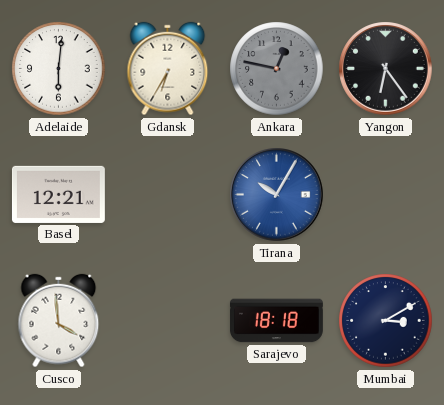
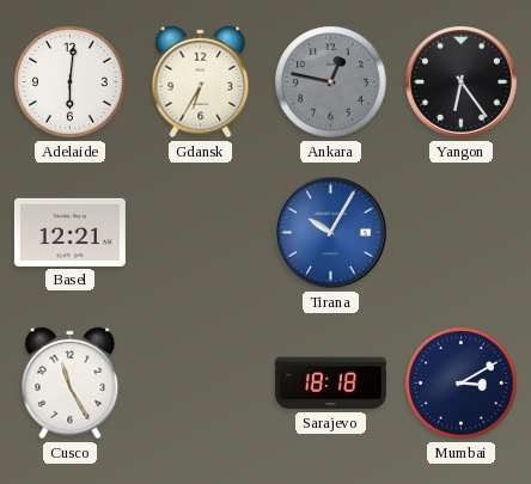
Cusco: 3:59 -> 11:25
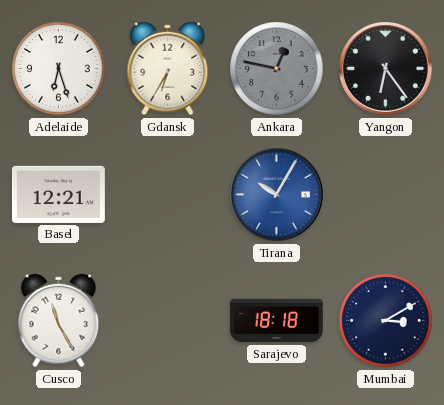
Adelaide: 6:01 -> 6:27
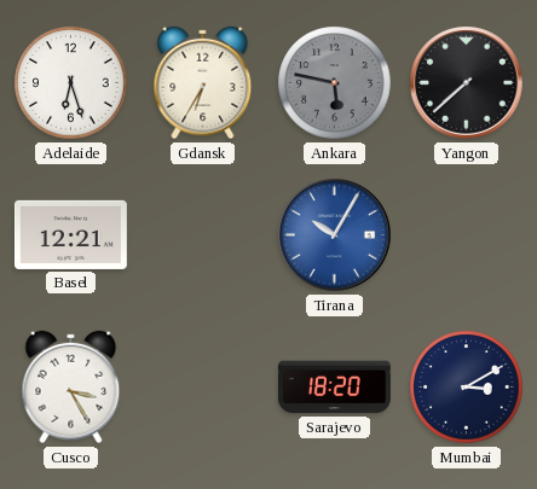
Ankara: 12:47 -> 5:47
Yangon: 6:24 -> 7:38
Cusco: 11:25 -> 3:25
Sarajevo: 18:18 -> 18:20
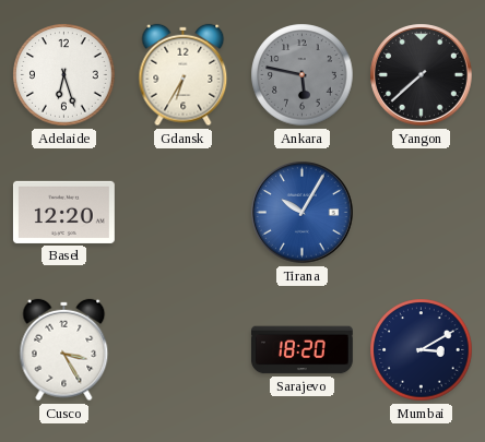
Basel: 12:21 -> 12:20
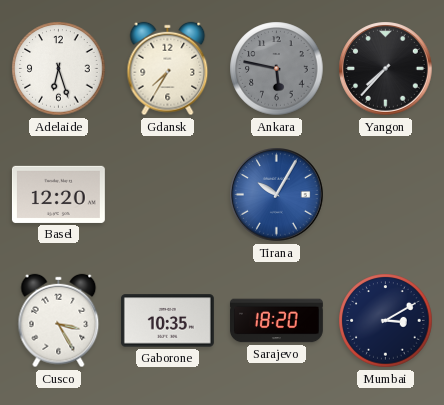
Gdansk: 6:35 -> 7:35
Yangon: 7:38 -> 7:37
Gaborone: none -> 10:35
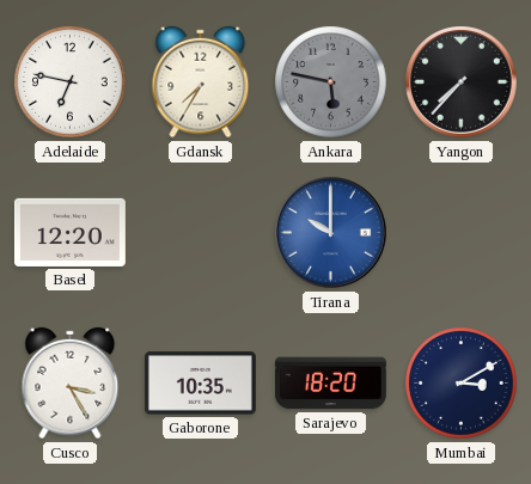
Adelaide: 6:27 -> 6:47
Tirana: 10:05 -> 10:00
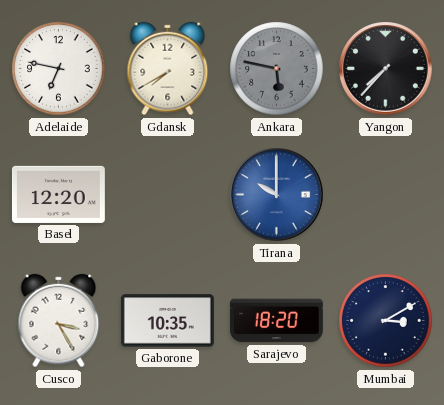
Gdansk: 7:35 -> 7:40
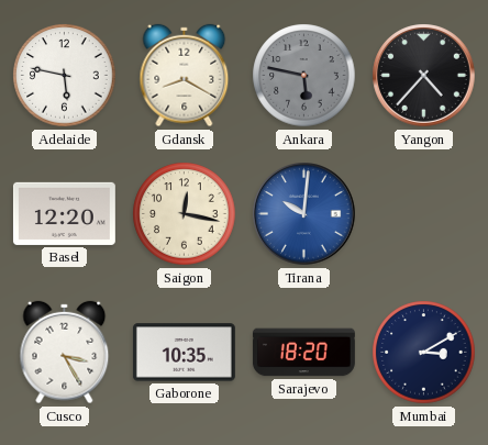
Adelaide: 6:47 -> 5:47
Gdansk: 7:40 -> 8:20
Yangon: 7:37 -> 4:37
Saigon: none -> 12:17
Tirana: 10:00 -> 10:01
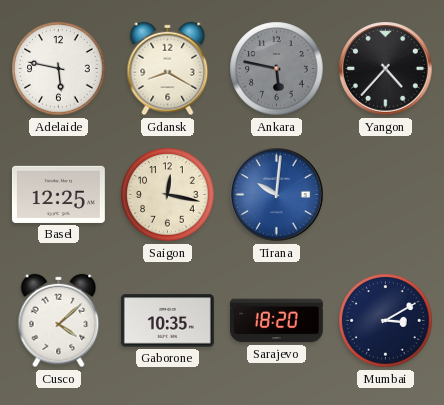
Basel: 12:20 -> 12:25
Cusco: 3:25 -> 4:08
